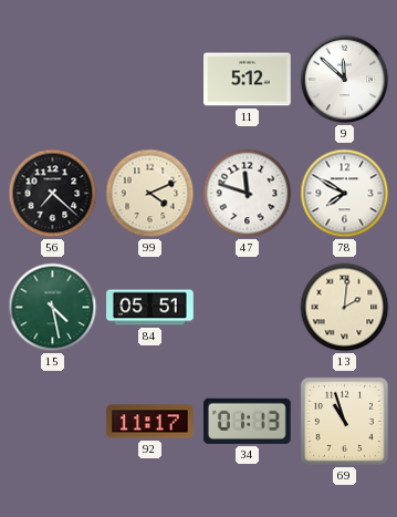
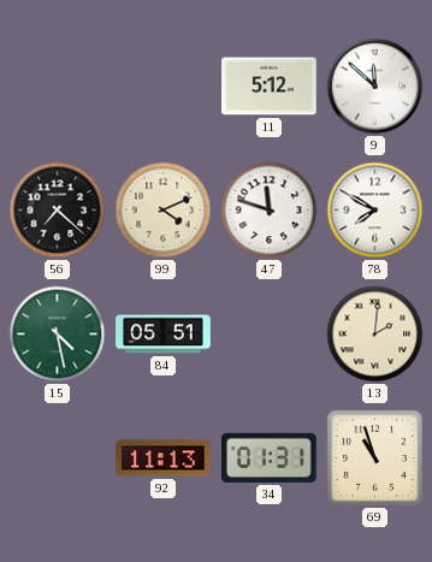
92: 11:17 -> 11:13
34: 01:13 -> 01:31
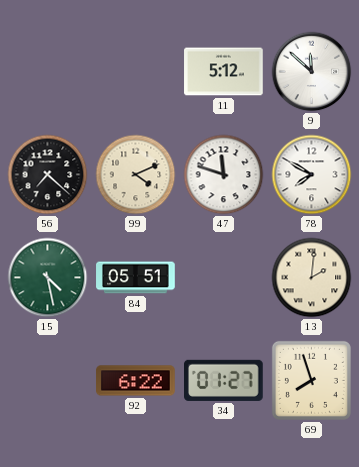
92: 11:13 -> 6:22
34: 01:31 -> 01:27
69: 10:57 -> 7:57
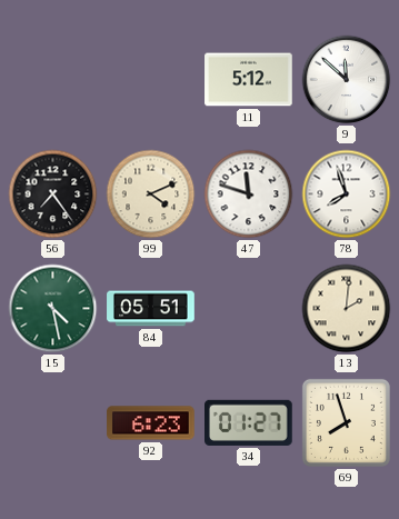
56: 7:22 -> 7:24
78: 7:50 -> 7:57
92: 6:22 -> 6:23
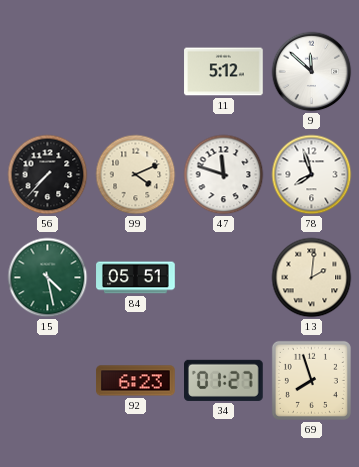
56: 7:24 -> 7:37
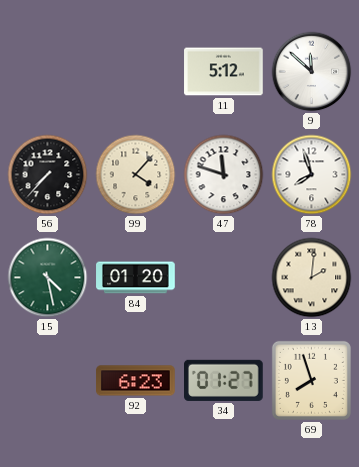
99: 4:11 -> 4:07
84: 05:51 -> 01:20
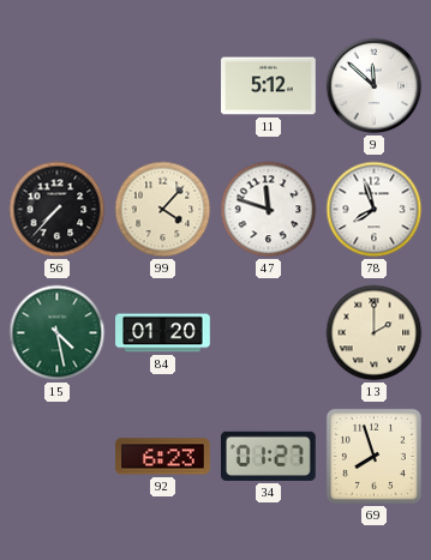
13: 2:01 -> 2:00
